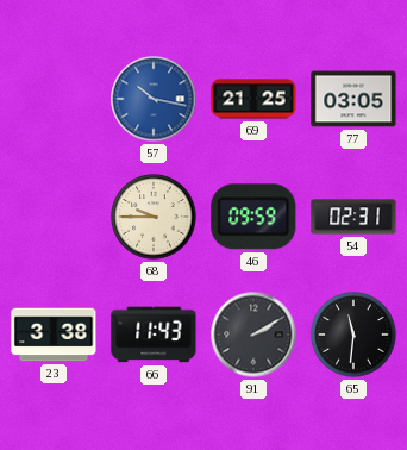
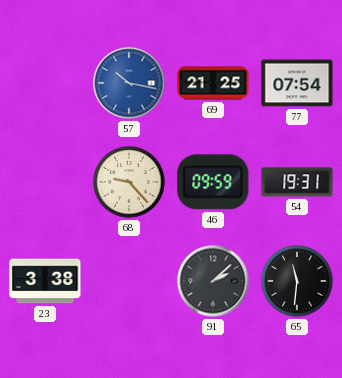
77: 03:05 -> 07:54
68: 9:45 -> 9:23
54: 02:31 -> 19:31
66: 11:43 -> none
91: 2:10 -> 2:08
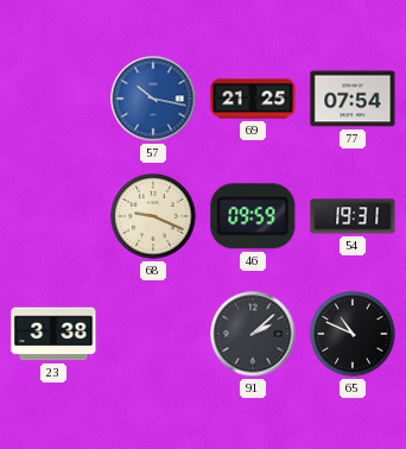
68: 9:23 -> 9:19
65: 11:31 -> 10:49
